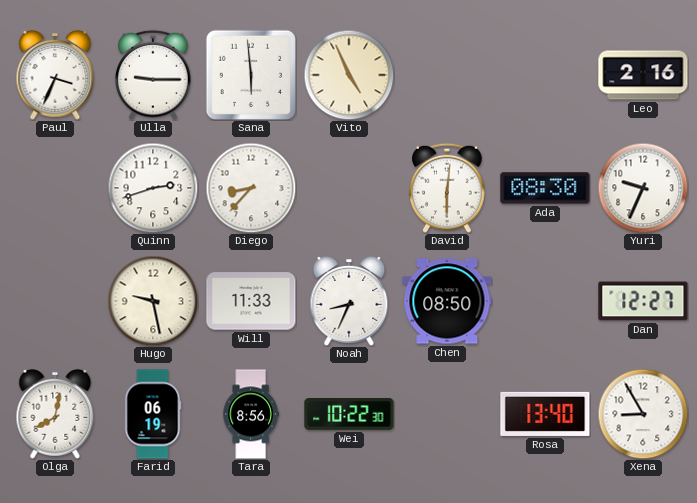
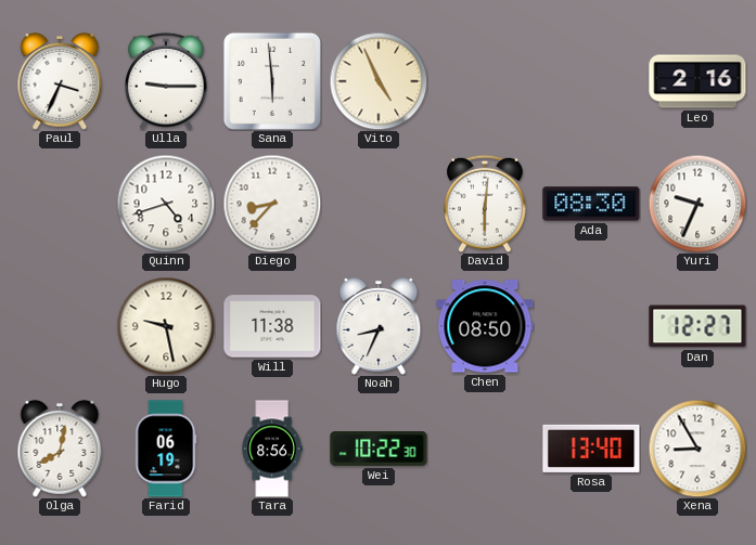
Quinn: 2:42 -> 4:42
Will: 11:33 -> 11:38
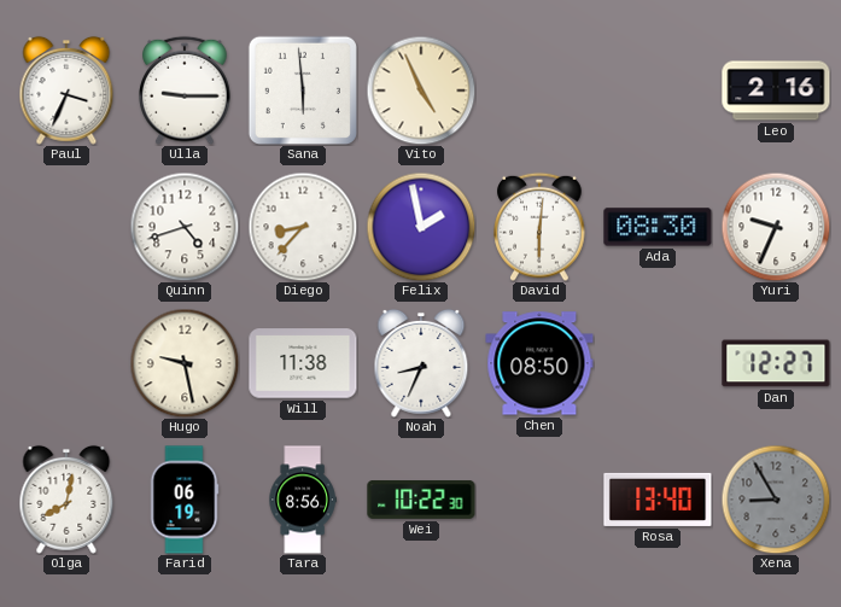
Felix: none -> 1:58
Xena dial: white -> grey
